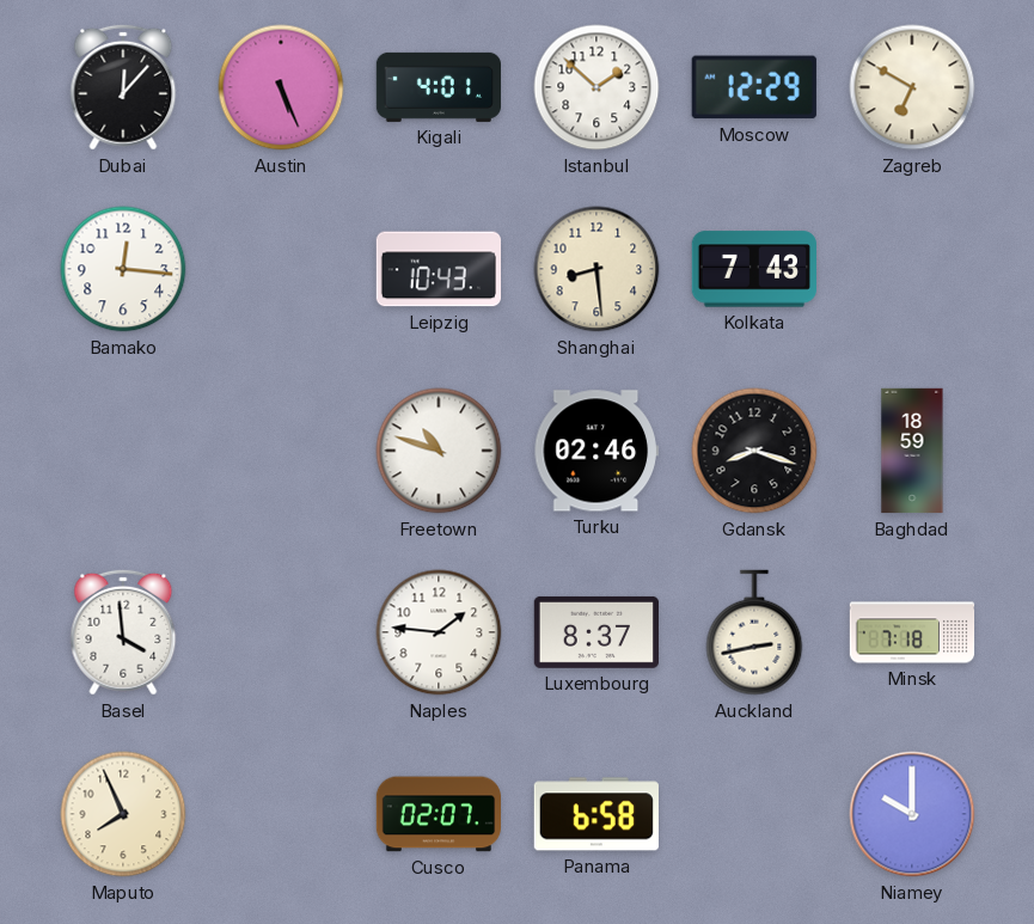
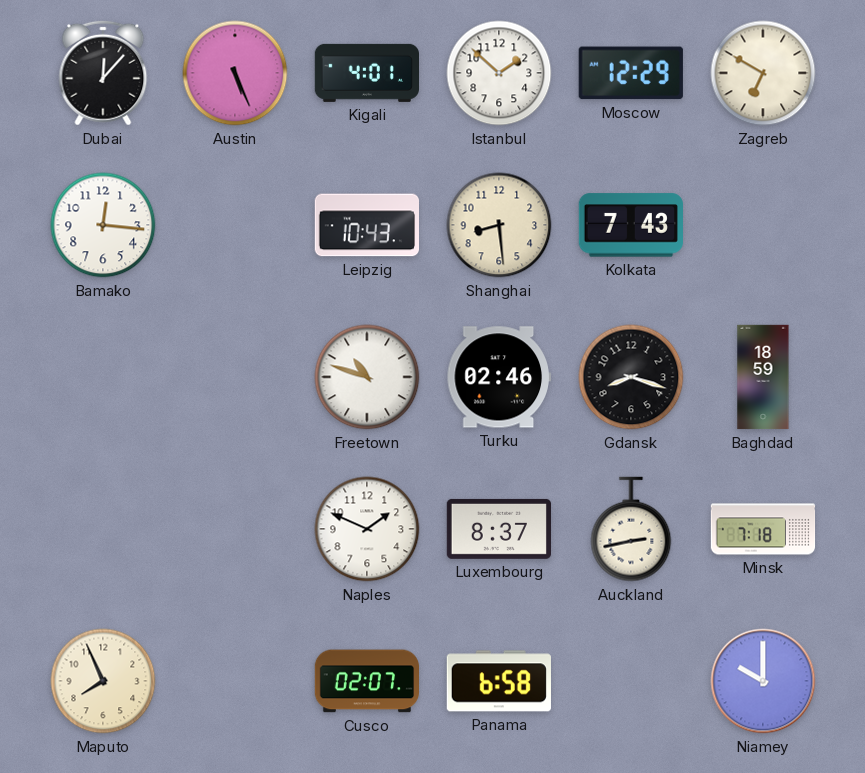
Basel: 3:59 -> none
Naples: 1:46 -> 1:49
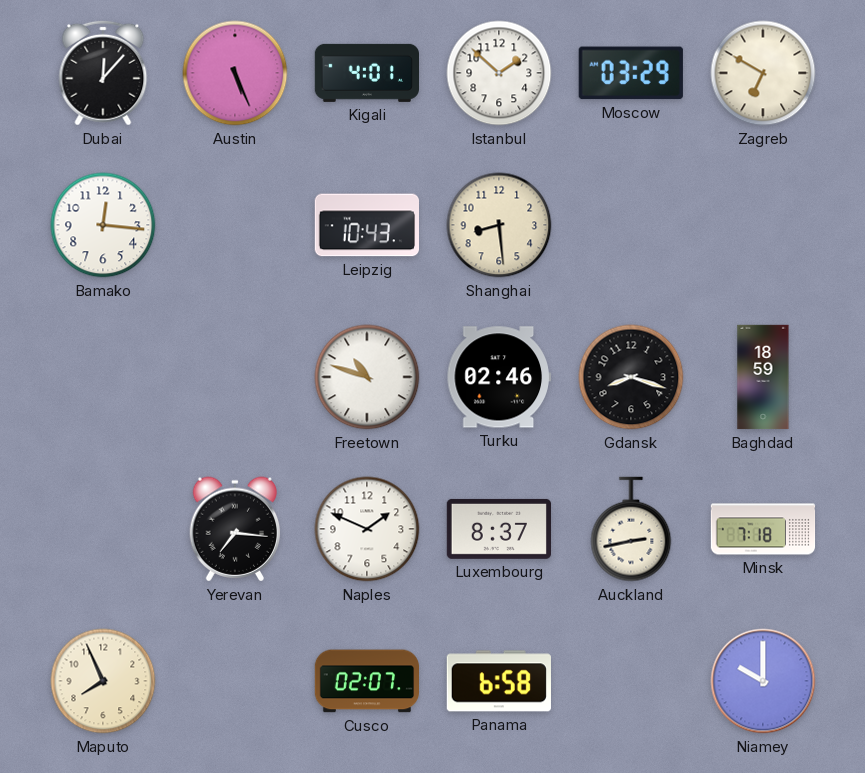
Moscow: 12:29 -> 03:29
Kolkata: 7:43 -> none
Yerevan: none -> 7:16
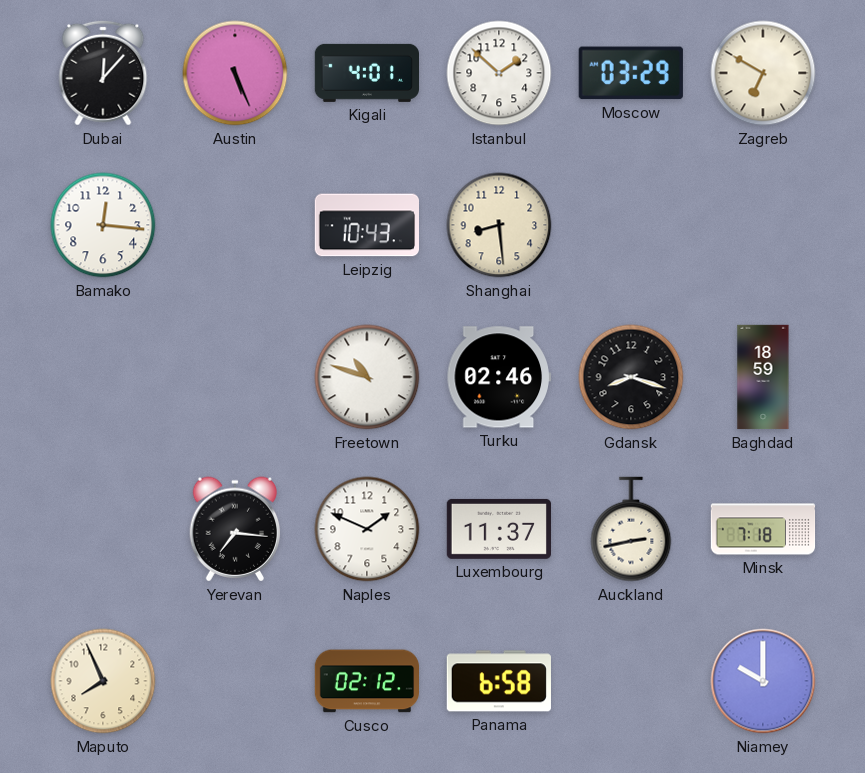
Luxembourg: 8:37 -> 11:37
Cusco: 02:07 -> 02:12
